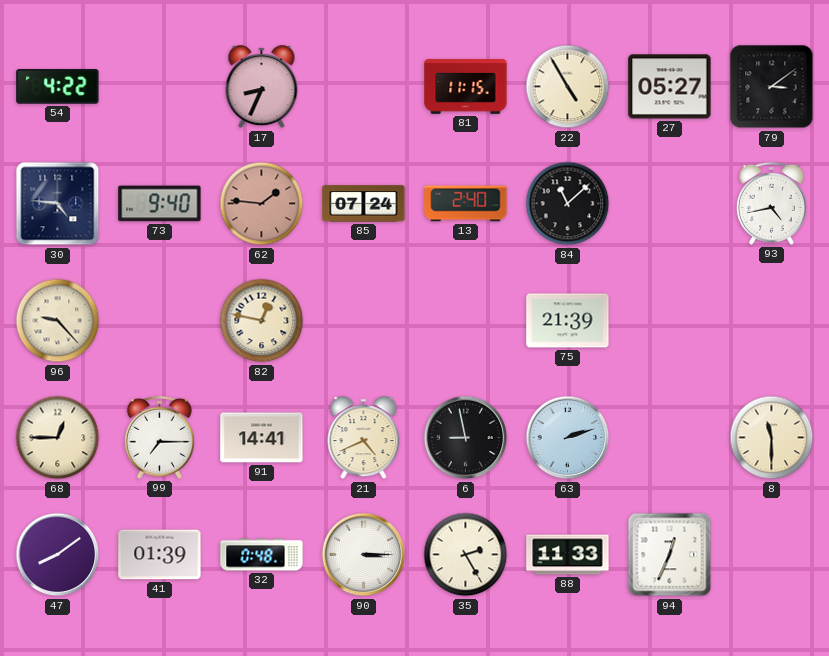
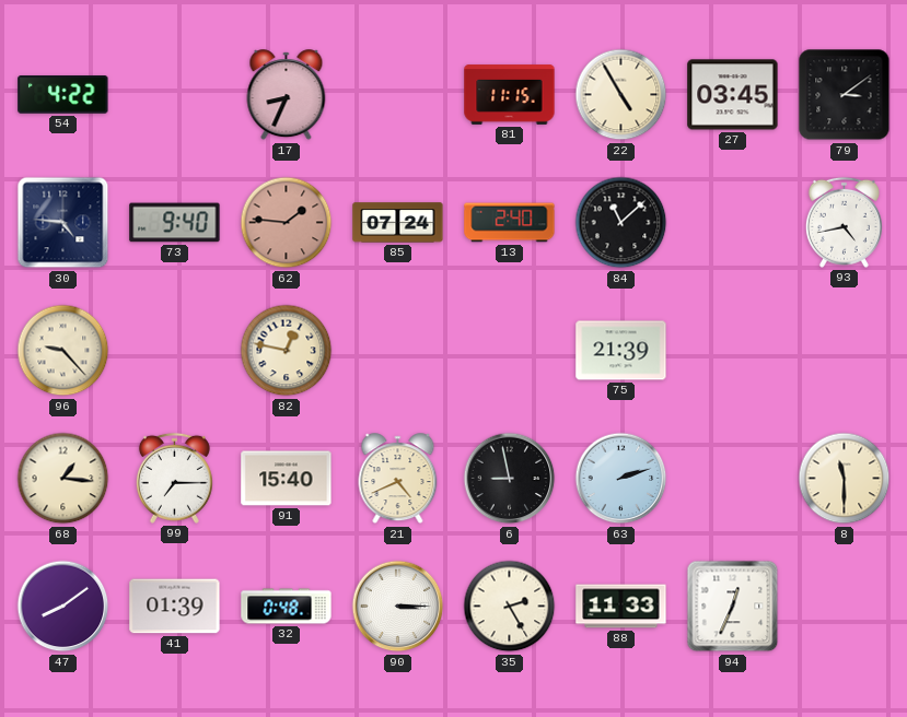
27: 05:27 -> 03:45
68: 12:45 -> 1:16
91: 14:41 -> 15:40
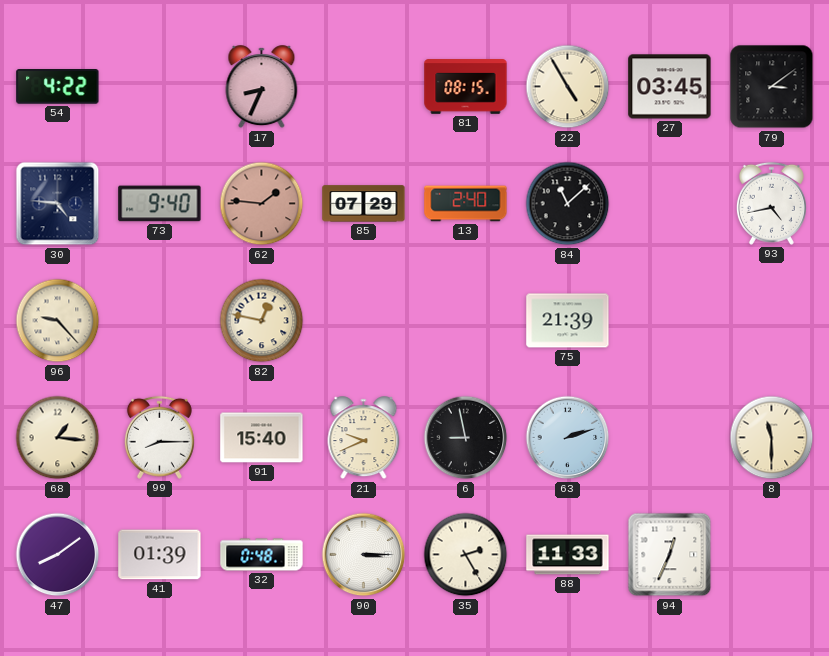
81: 11:15 -> 08:15
85: 07:24 -> 07:29
99: 7:15 -> 8:15
21: 4:41 -> 9:41
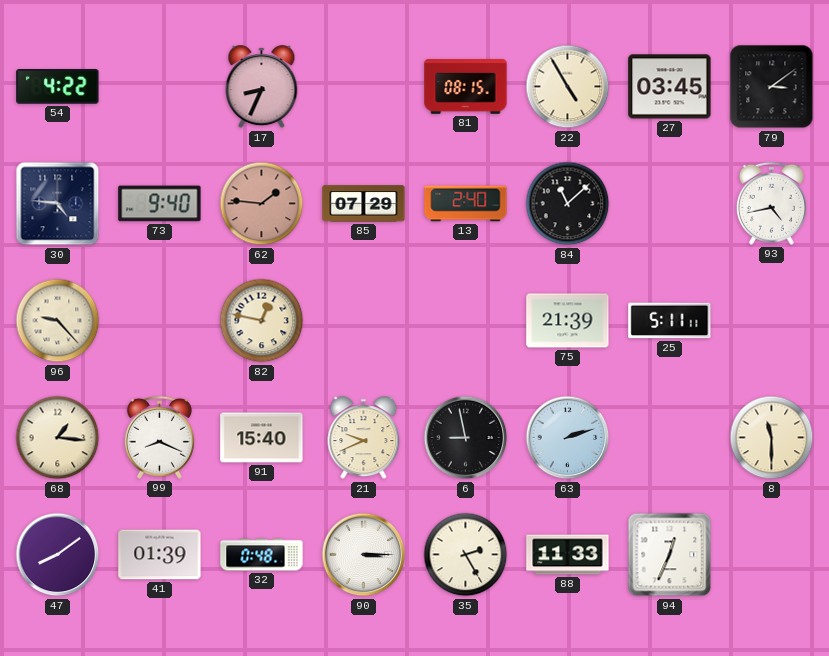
25: none -> 5:11
99: 8:15 -> 8:19
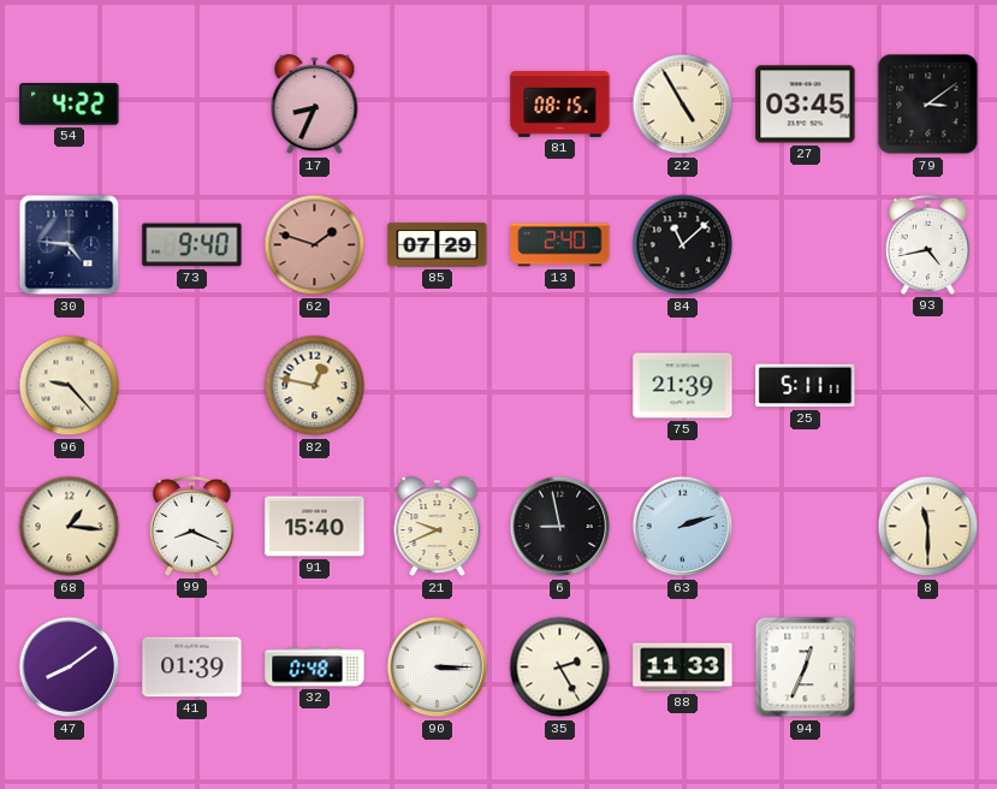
62: 1:46 -> 1:48
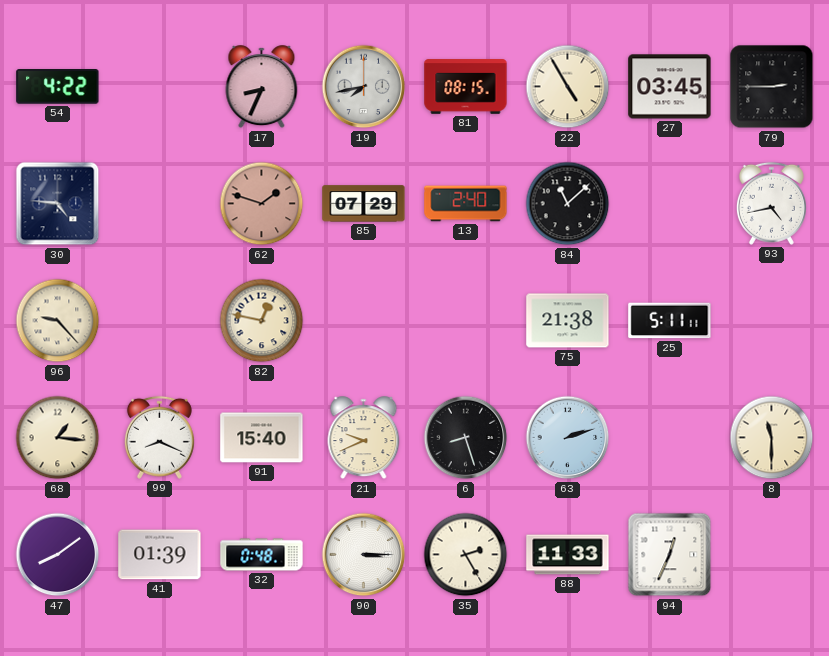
19: none -> 7:43
79: 3:09 -> 2:45
73: 9:40 -> none
75: 21:39 -> 21:38
6: 8:58 -> 8:27
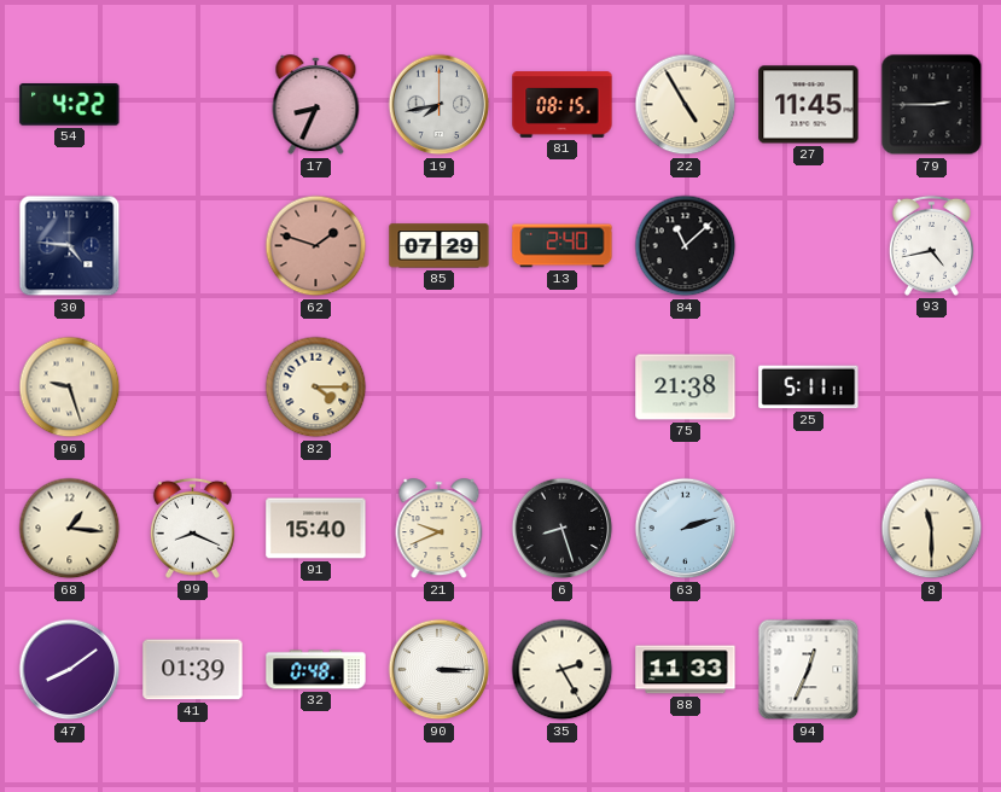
27: 03:45 -> 11:45
96: 9:23 -> 9:27
82: 12:47 -> 4:15
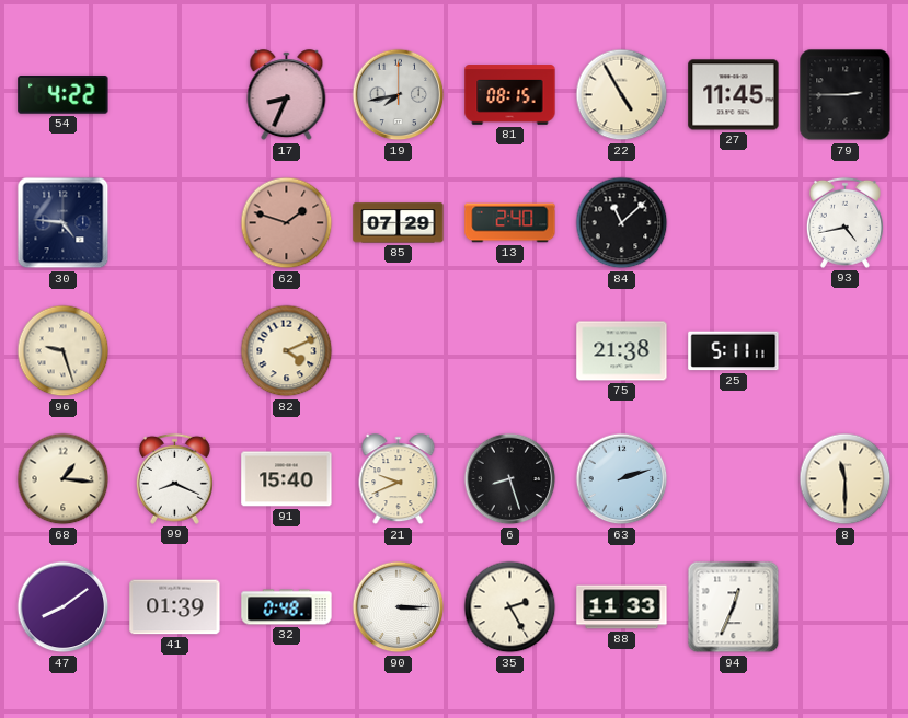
82: 4:15 -> 4:11
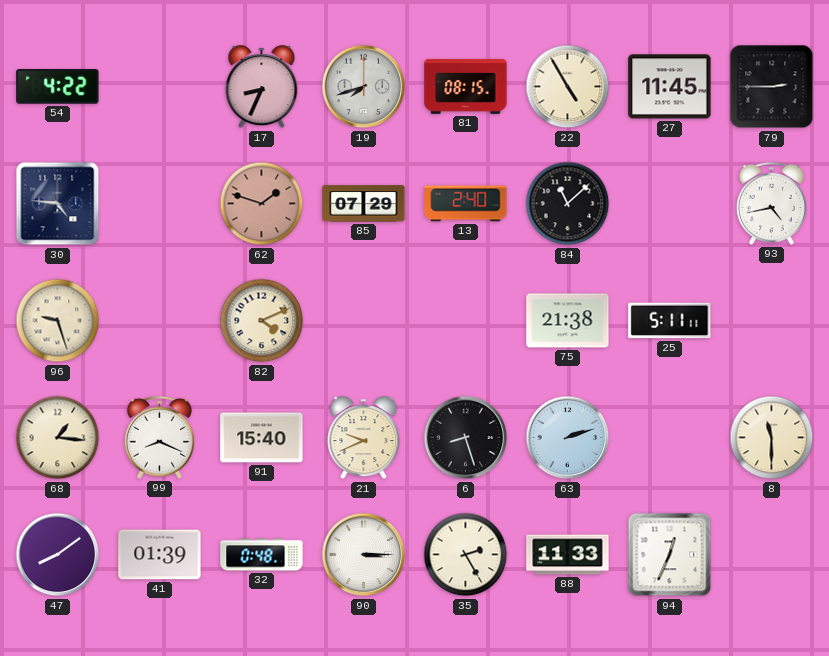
19: 7:43 -> 7:42
